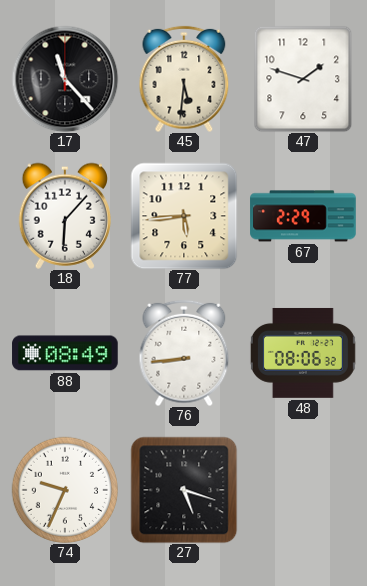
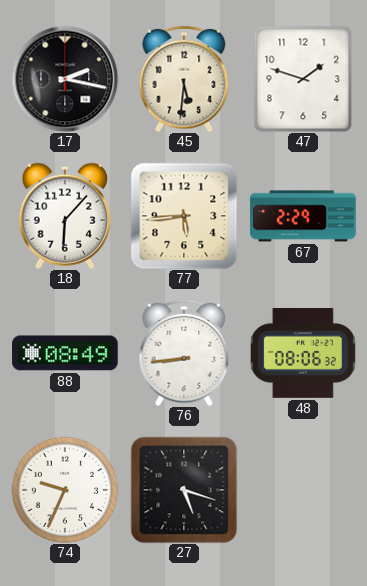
17: 11:23 -> 2:17
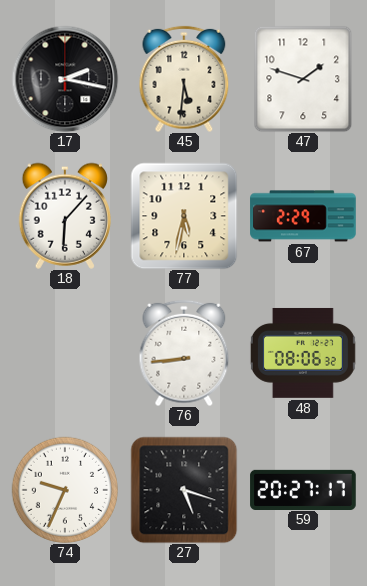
77: 5:44 -> 5:32
88: 08:49 -> none
59: none -> 20:27
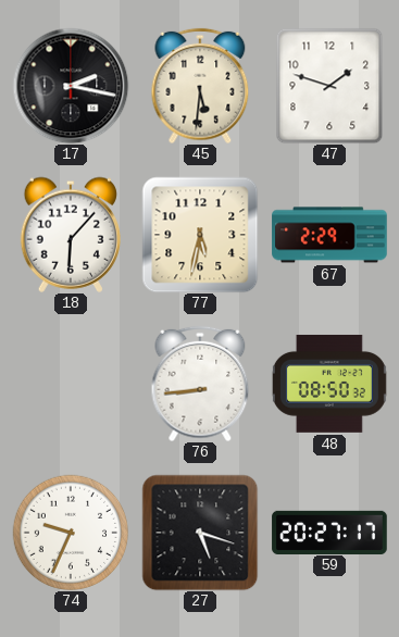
48: 08:06 -> 08:50
